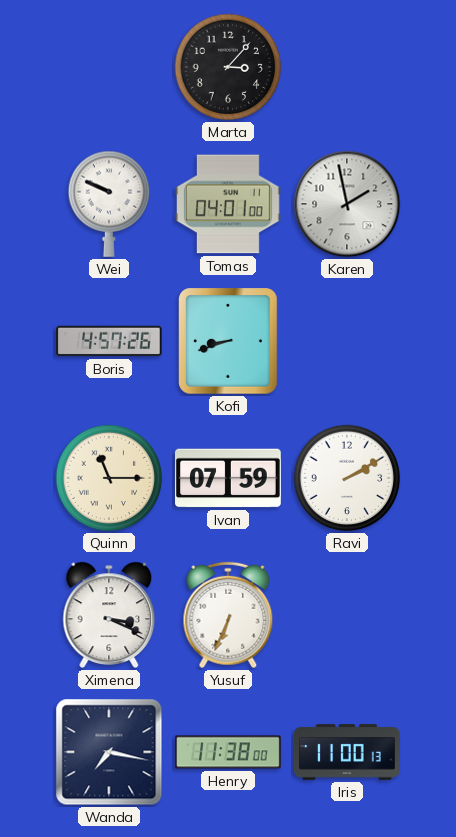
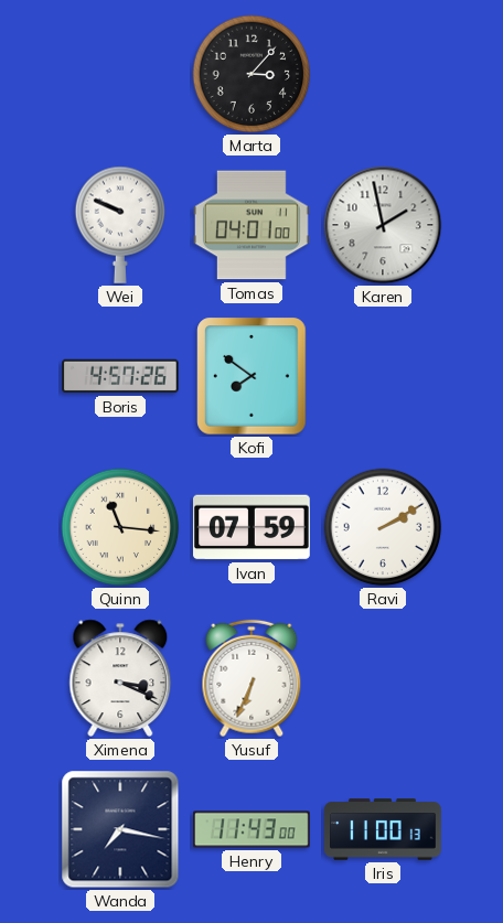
Kofi: 8:42 -> 7:51
Quinn: 11:15 -> 11:16
Henry: 11:38 -> 11:43
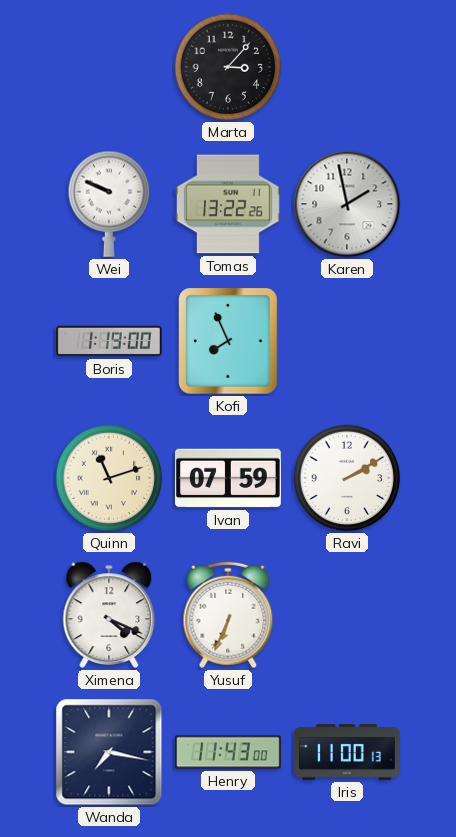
Tomas: 04:01 -> 13:22
Boris: 4:57 -> 1:19
Kofi: 7:51 -> 7:56
Quinn: 11:16 -> 11:12
Ximena: 3:19 -> 4:19
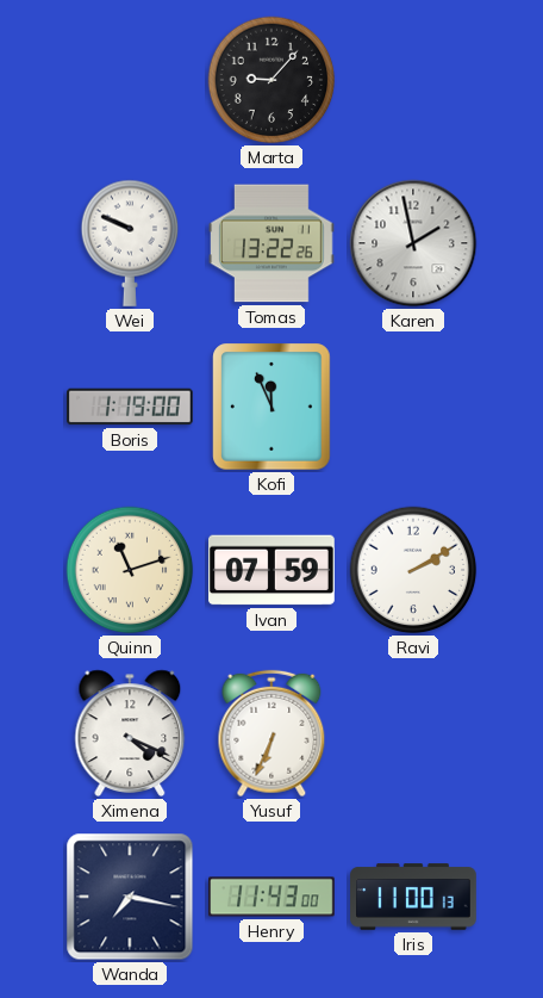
Marta: 3:07 -> 9:07
Kofi: 7:56 -> 11:56
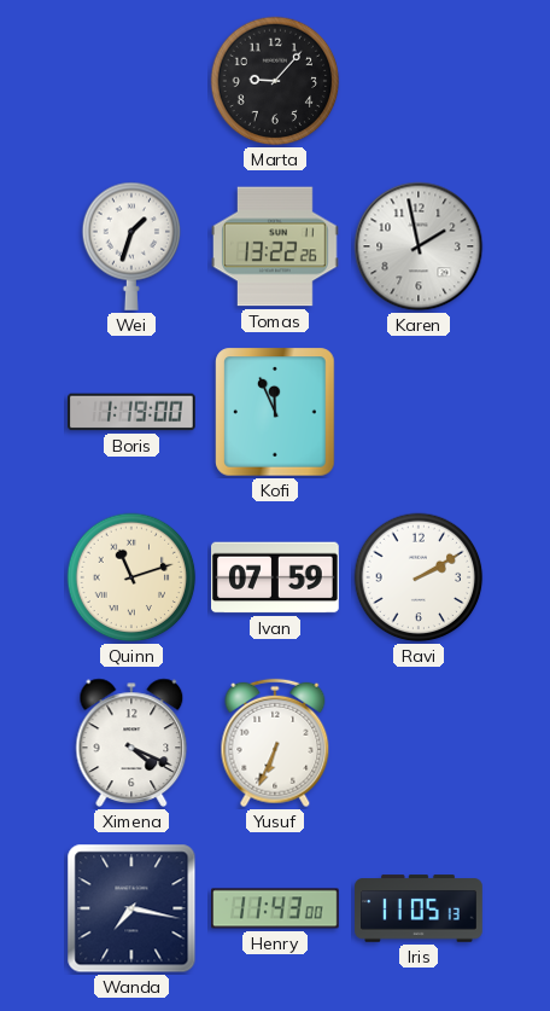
Wei: 9:49 -> 1:33
Iris: 11:00 -> 11:05
